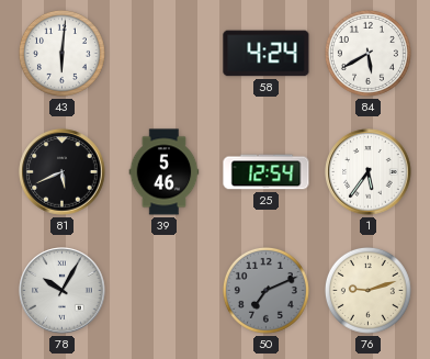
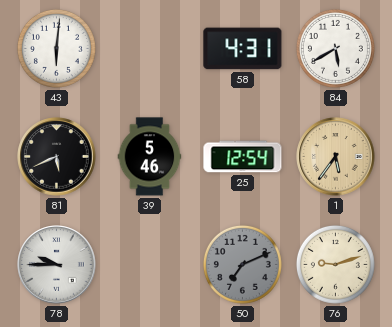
58: 4:24 -> 4:31
1 dial: white -> champagne
78: 10:05 -> 9:45
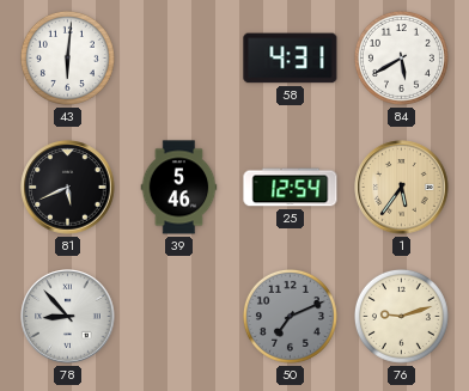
78: 9:45 -> 8:53
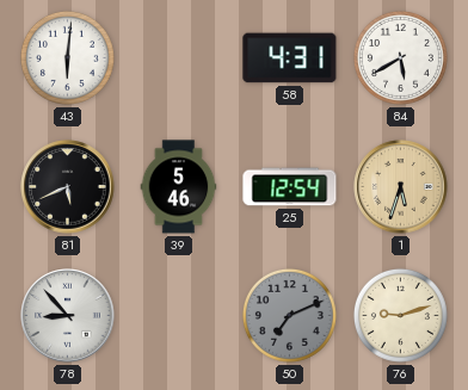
1: 5:36 -> 5:33
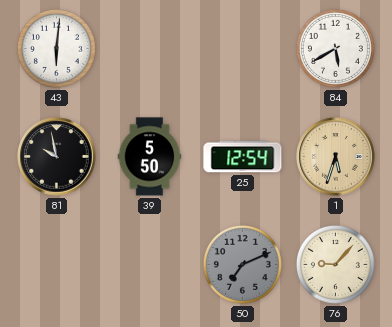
58: 4:31 -> none
81: 5:41 -> 9:58
39: 5:46 -> 5:50
78: 8:53 -> none
76: 9:12 -> 9:07
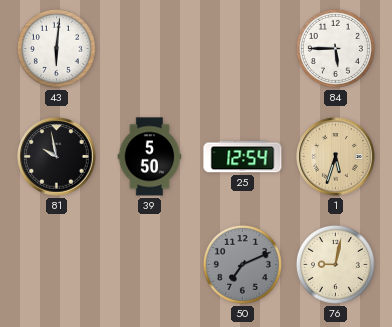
84: 5:40 -> 5:45
76: 9:07 -> 9:02
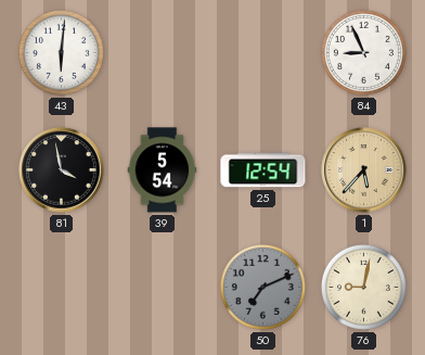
84: 5:45 -> 8:56
81: 9:58 -> 3:58
39: 5:50 -> 5:54
1: 5:33 -> 5:37
